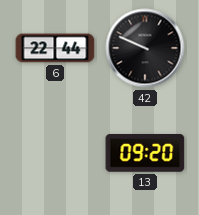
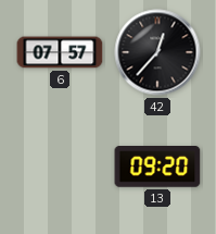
6: 22:44 -> 07:57
42: 9:49 -> 12:37
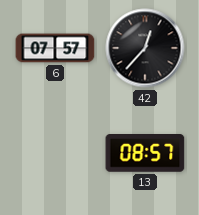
13: 09:20 -> 08:57
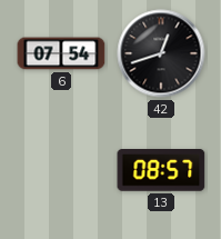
6: 07:57 -> 07:54
42: 12:37 -> 12:42
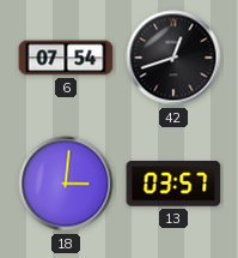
18: none -> 3:01
13: 08:57 -> 03:57
